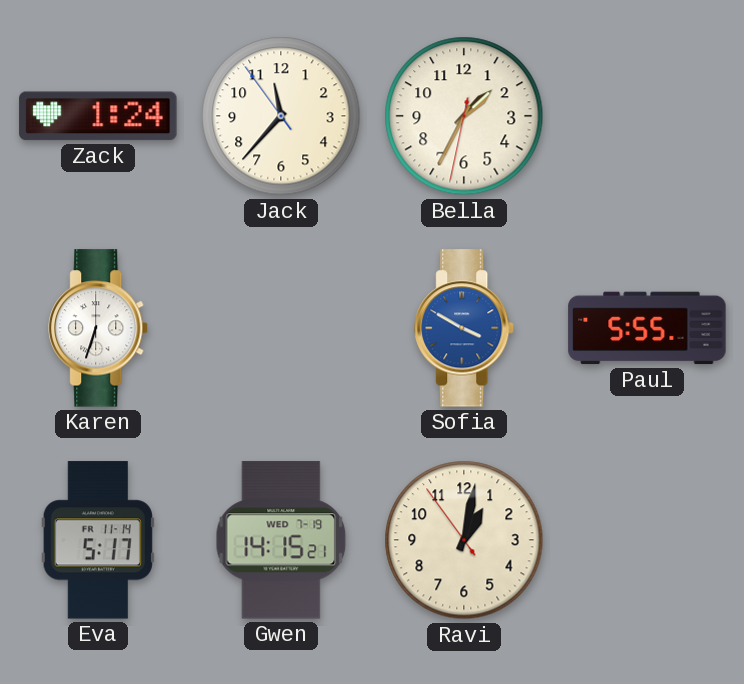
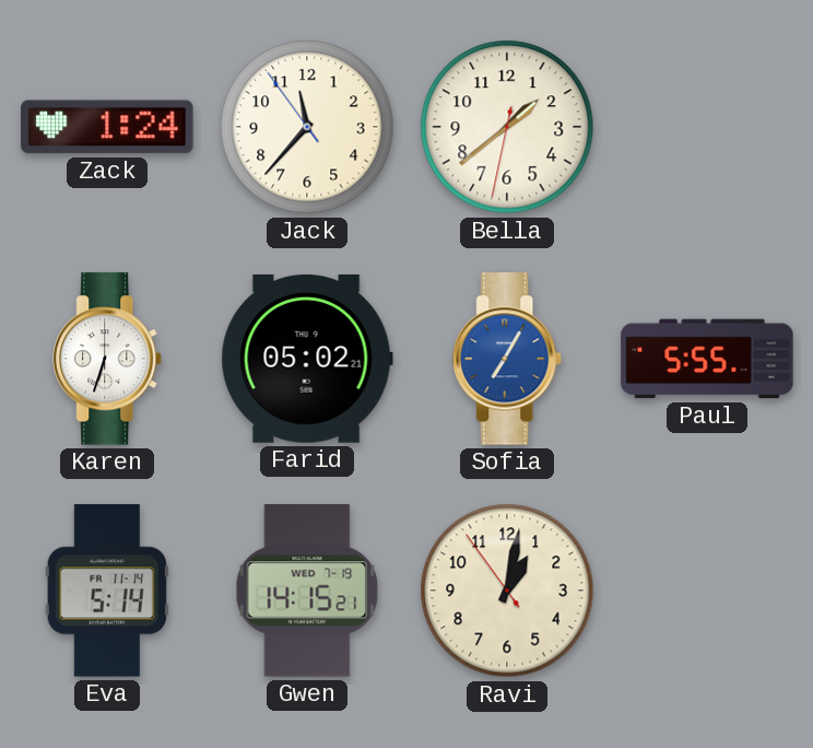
Bella: 1:34 -> 1:38
Farid: none -> 05:02
Sofia: 3:50 -> 7:05
Eva: 5:17 -> 5:14
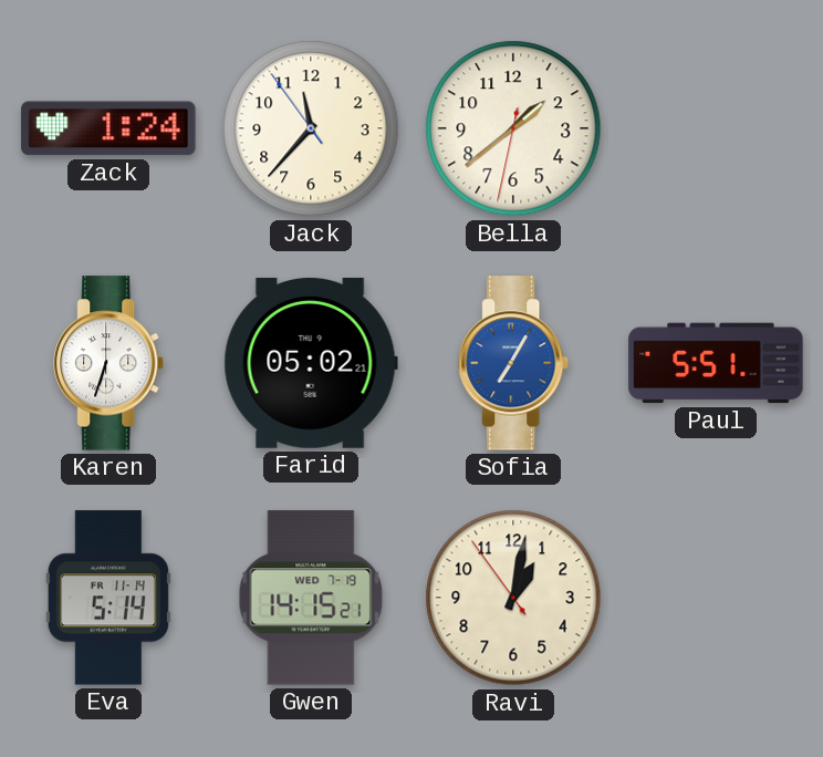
Paul: 5:55 -> 5:51
